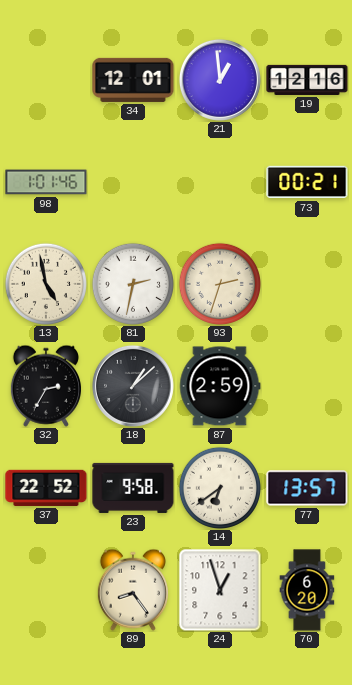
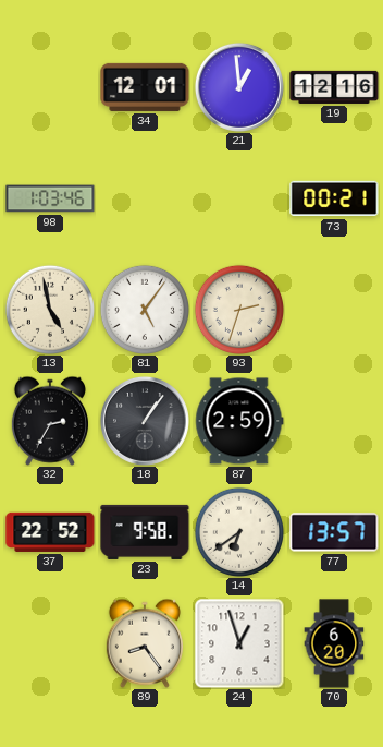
98: 1:01 -> 1:03
81: 2:32 -> 5:06
18: 1:08 -> 1:06
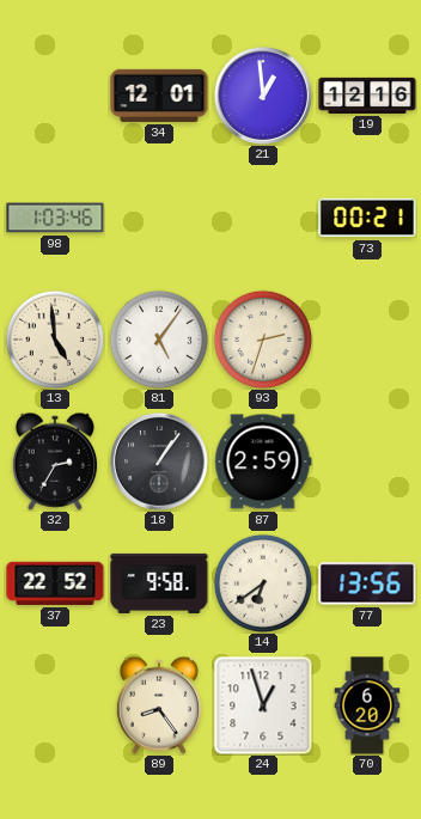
13: 4:58 -> 4:59
77: 13:57 -> 13:56
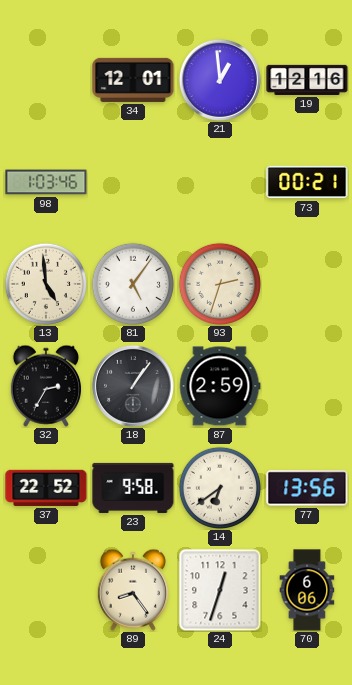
24: 12:57 -> 12:33
70: 6:20 -> 6:06
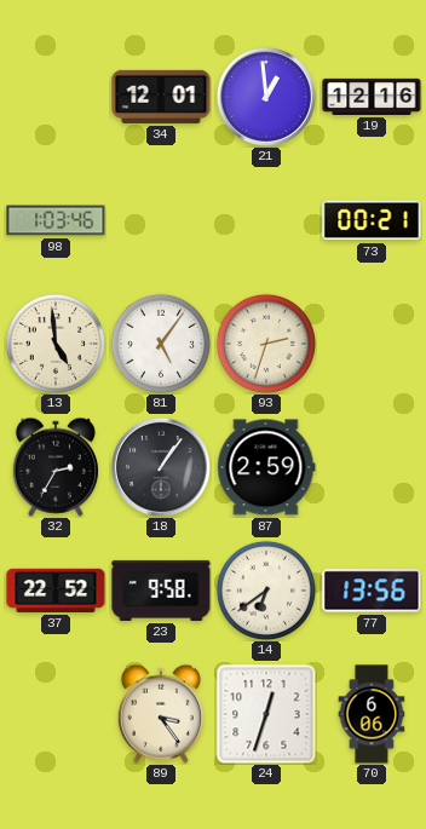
89: 8:24 -> 3:24
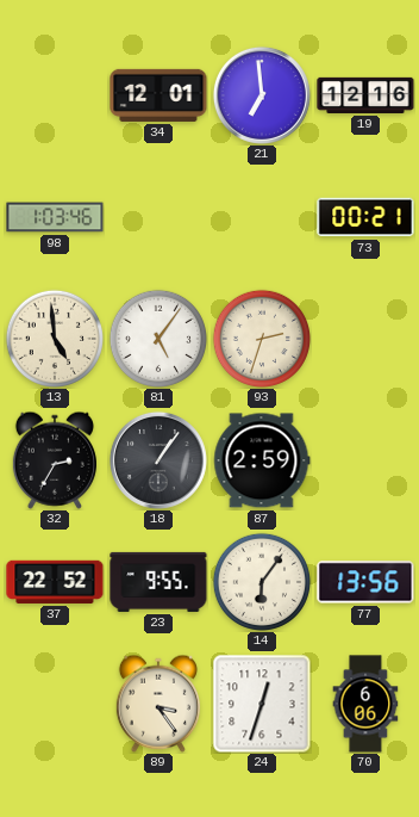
21: 12:59 -> 6:59
23: 9:58 -> 9:55
14: 6:39 -> 6:06
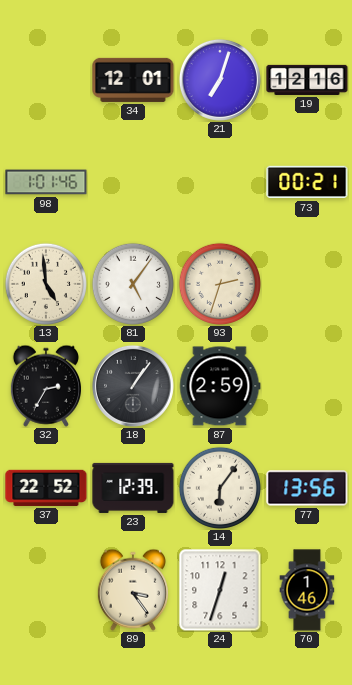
21: 6:59 -> 7:03
98: 1:03 -> 1:01
23: 9:55 -> 12:39
70: 6:06 -> 1:46
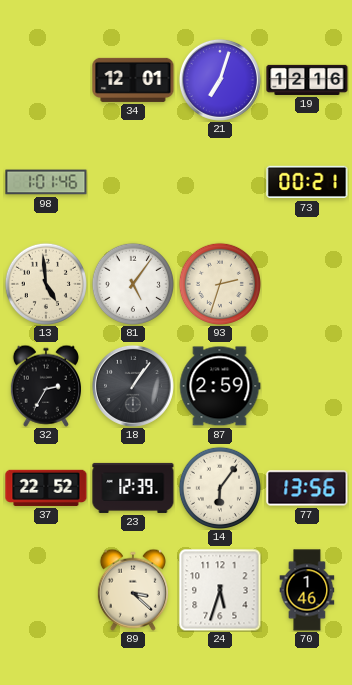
89: 3:24 -> 3:22
24: 12:33 -> 5:33
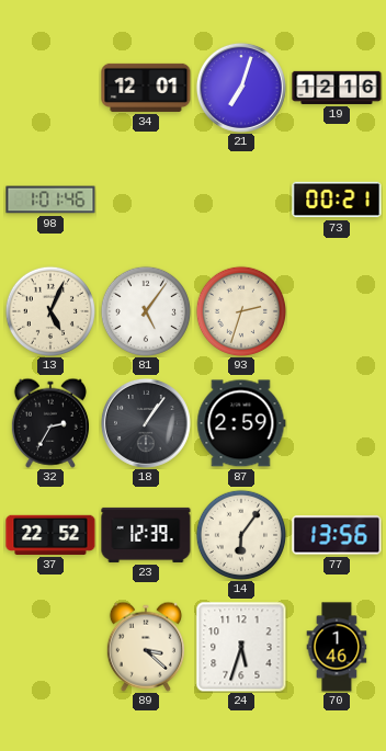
13: 4:59 -> 5:04
